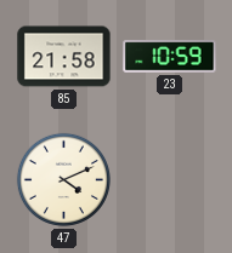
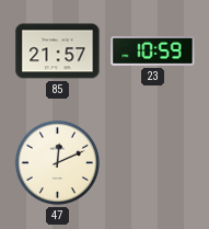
85: 21:58 -> 21:57
47: 4:11 -> 12:11
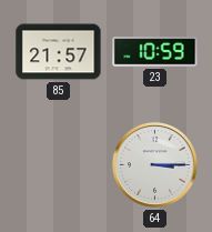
47: 12:11 -> none
64: none -> 3:15
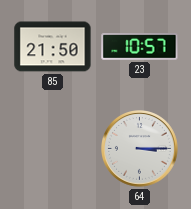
85: 21:57 -> 21:50
23: 10:59 -> 10:57
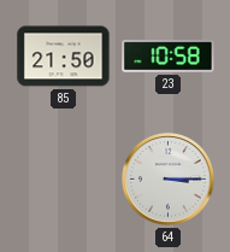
23: 10:57 -> 10:58
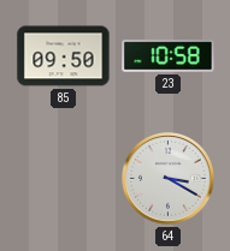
85: 21:50 -> 09:50
64: 3:15 -> 3:20
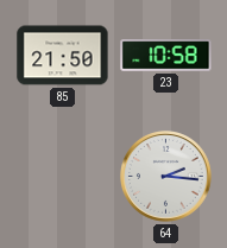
85: 09:50 -> 21:50
64: 3:20 -> 2:16
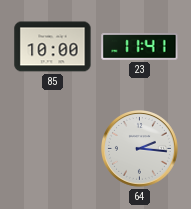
85: 21:50 -> 10:00
23: 10:58 -> 11:41
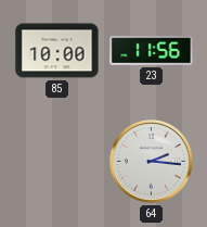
23: 11:41 -> 11:56
